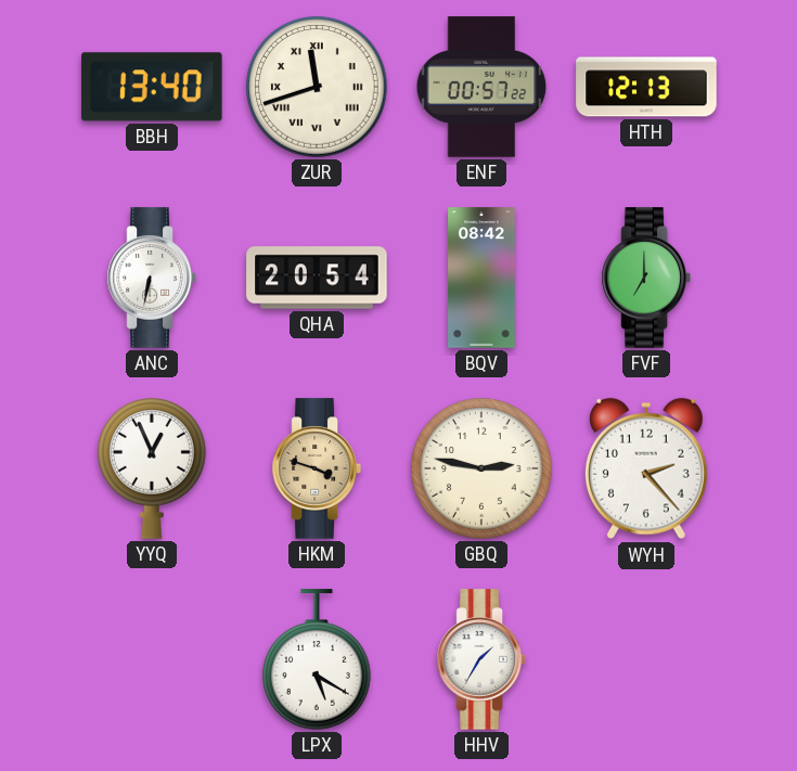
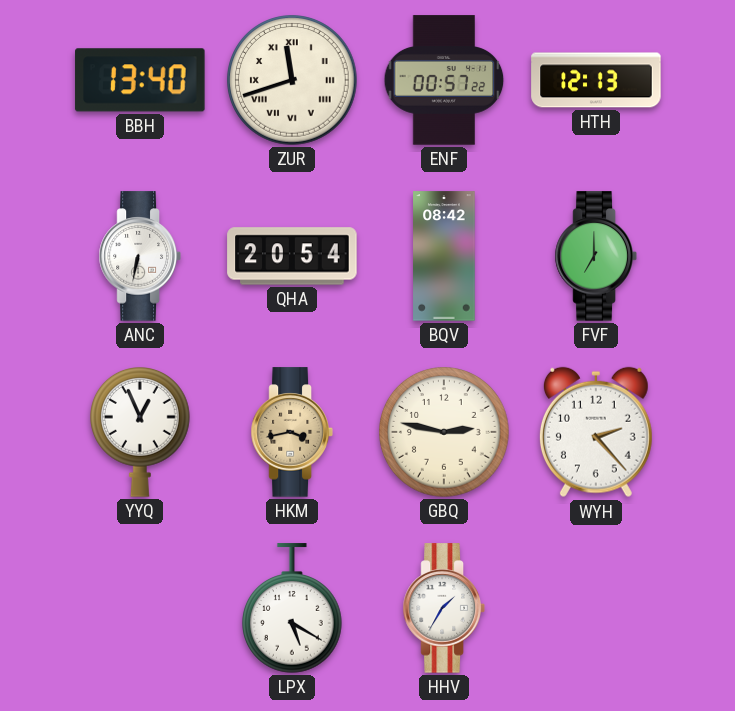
HKM: 3:48 -> 3:43
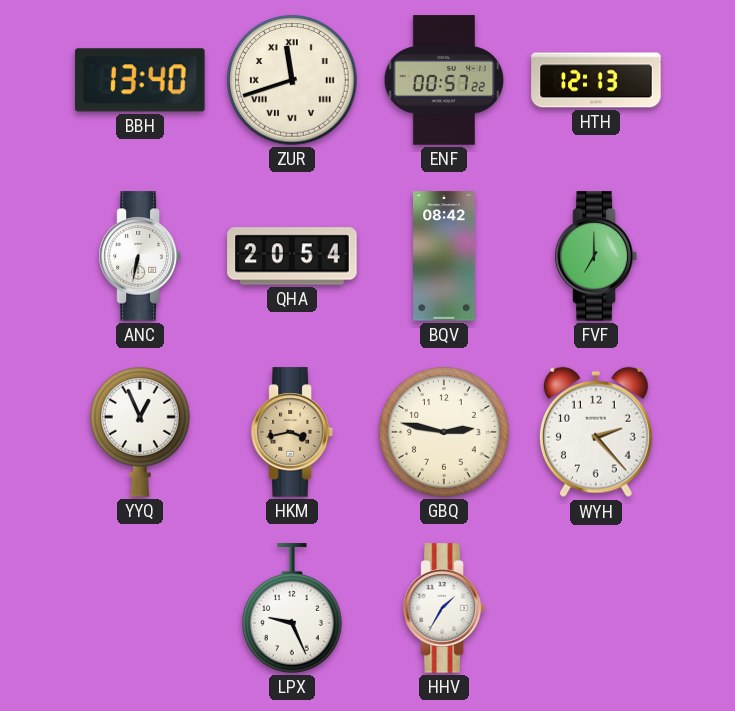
LPX: 5:20 -> 9:26
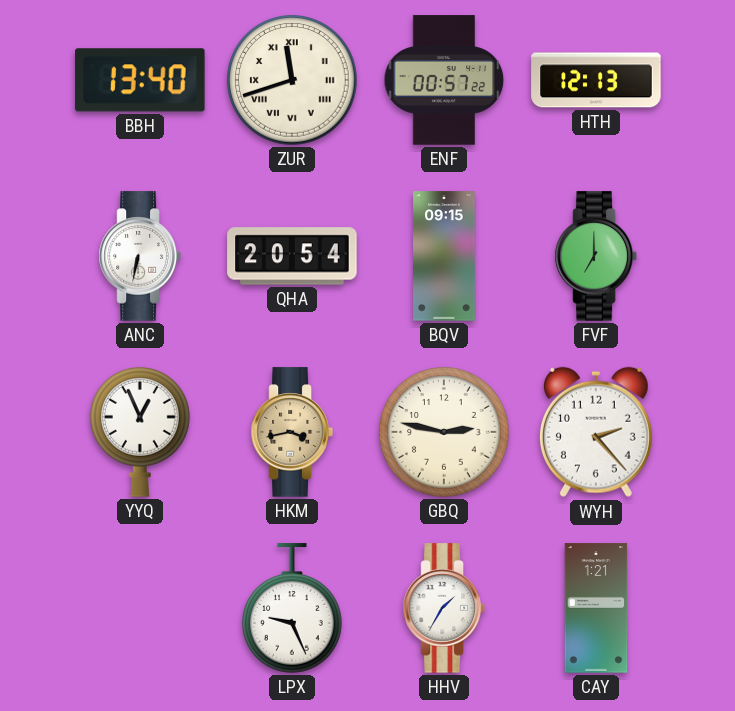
BQV: 08:42 -> 09:15
CAY: none -> 1:21
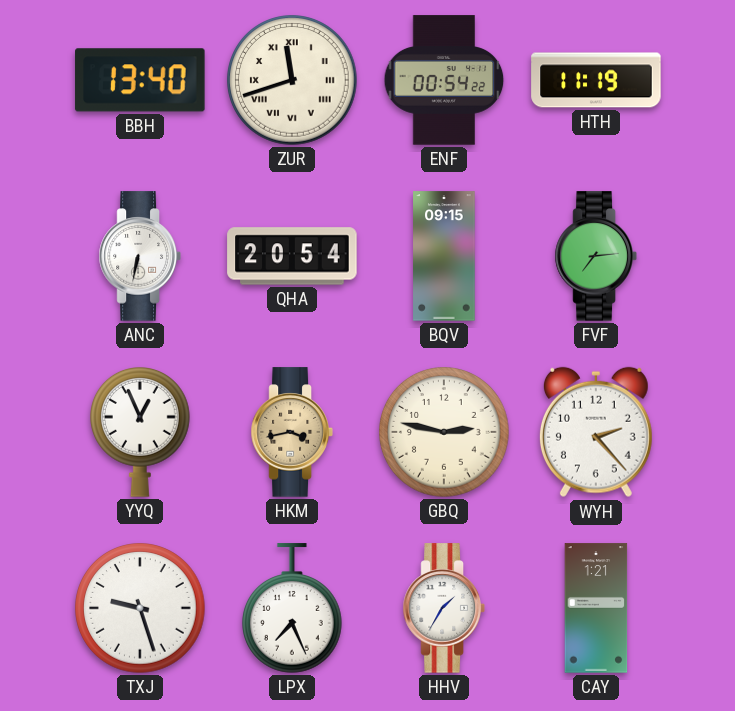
ENF: 00:57 -> 00:54
HTH: 12:13 -> 11:19
FVF: 7:00 -> 7:14
TXJ: none -> 9:27
LPX: 9:26 -> 7:26
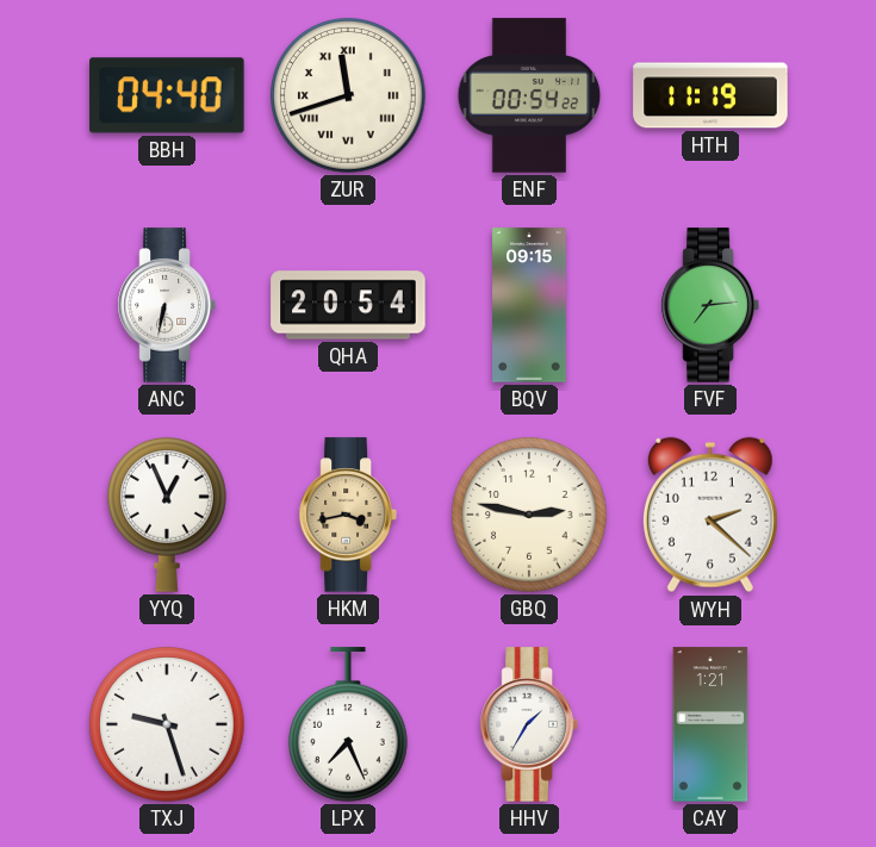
BBH: 13:40 -> 04:40
WYH: 2:23 -> 2:22
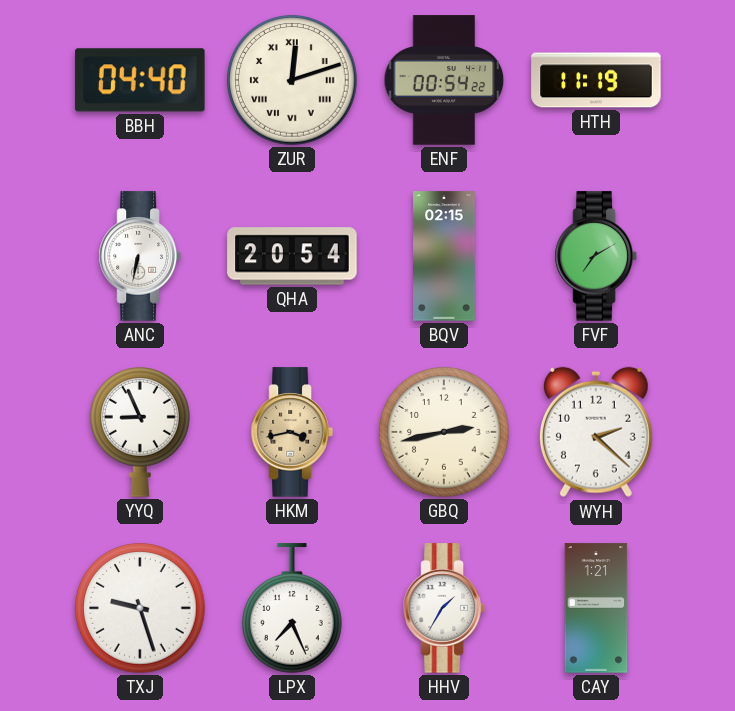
ZUR: 11:42 -> 12:12
BQV: 09:15 -> 02:15
FVF: 7:14 -> 7:10
YYQ: 12:56 -> 8:56
GBQ: 2:47 -> 2:43
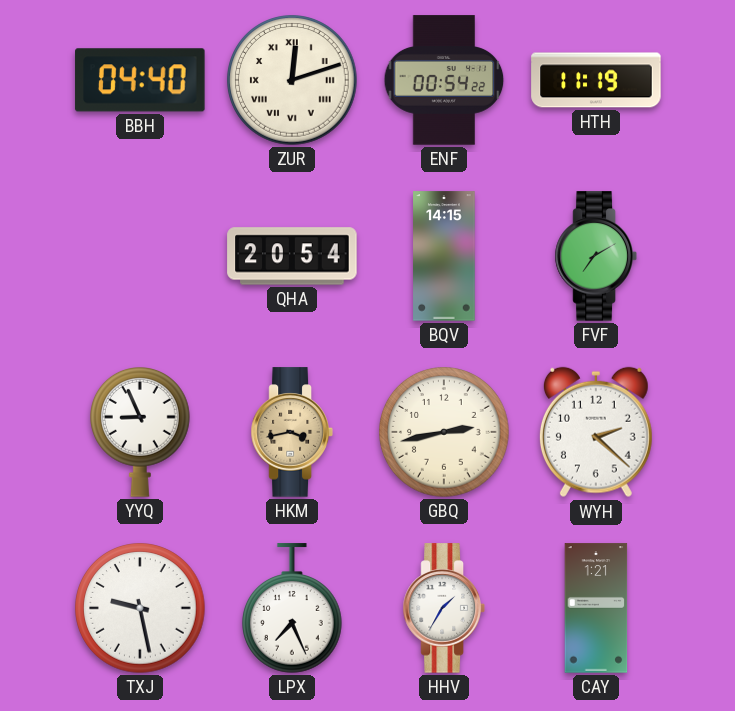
ANC: 6:32 -> none
BQV: 02:15 -> 14:15
TXJ: 9:27 -> 9:28
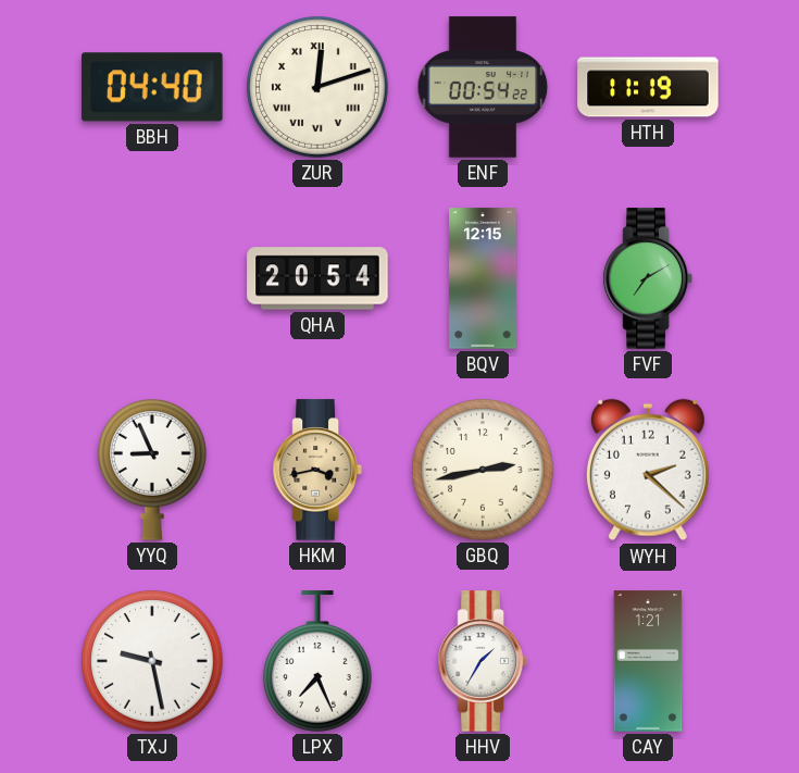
BQV: 14:15 -> 12:15
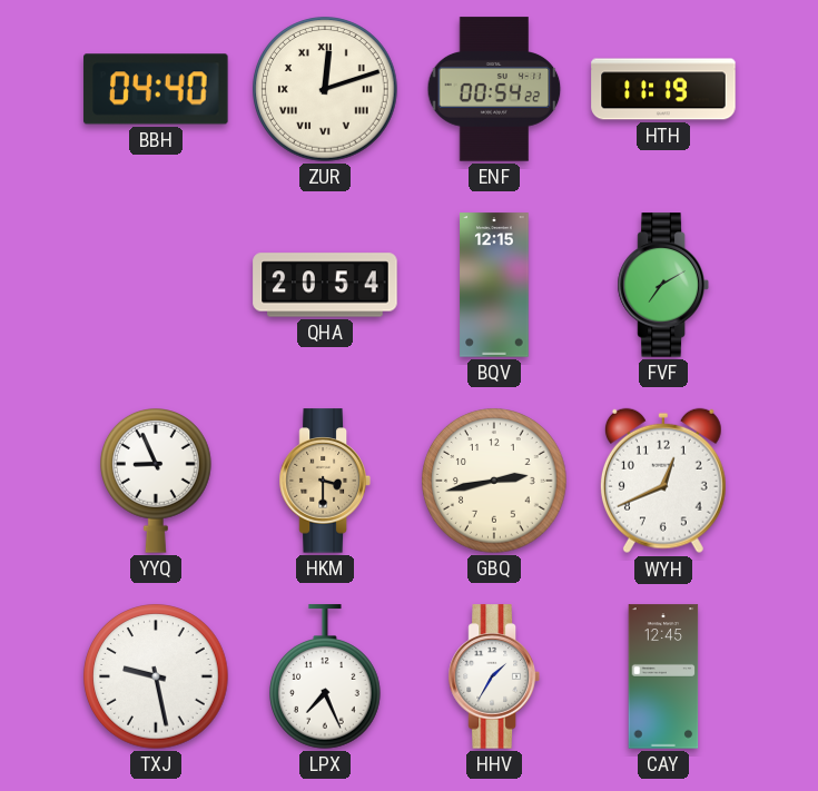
HKM: 3:43 -> 3:30
WYH: 2:22 -> 12:41
CAY: 1:21 -> 12:45
